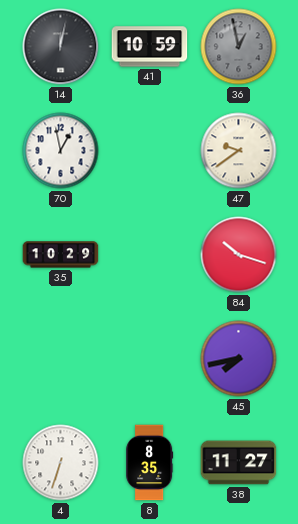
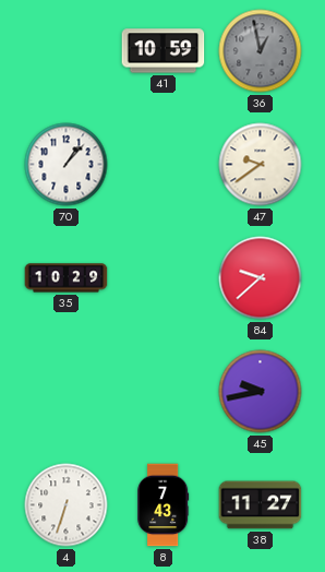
14: 12:02 -> none
70: 12:58 -> 1:07
84: 10:18 -> 9:38
45: 7:43 -> 9:43
8: 8:35 -> 7:43
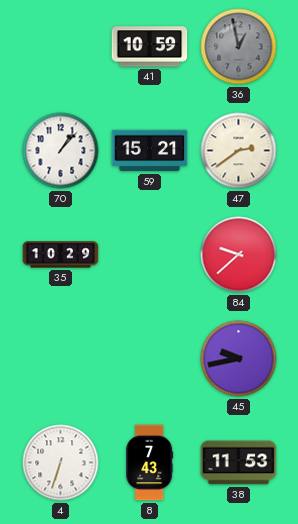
59: none -> 15:21
47: 9:39 -> 2:39
38: 11:27 -> 11:53
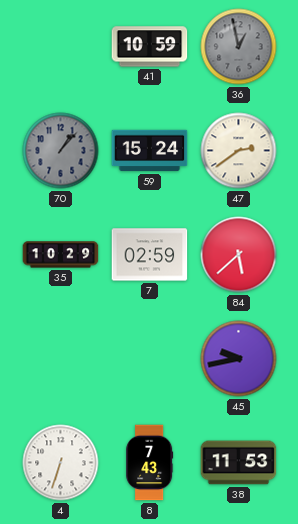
70 dial: white -> grey
59: 15:21 -> 15:24
7: none -> 02:59
84: 9:38 -> 5:38
